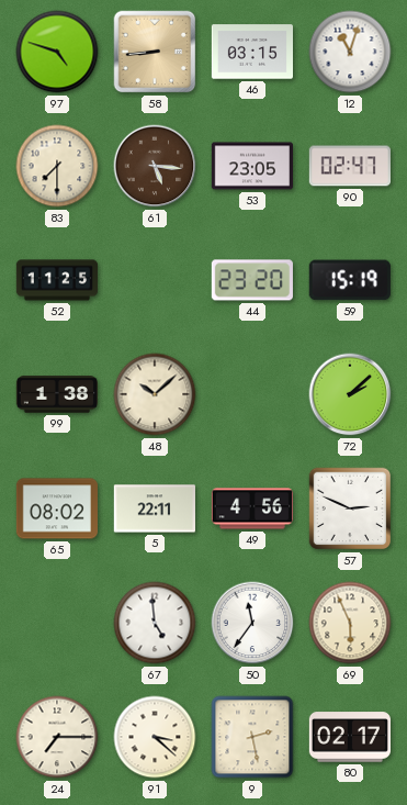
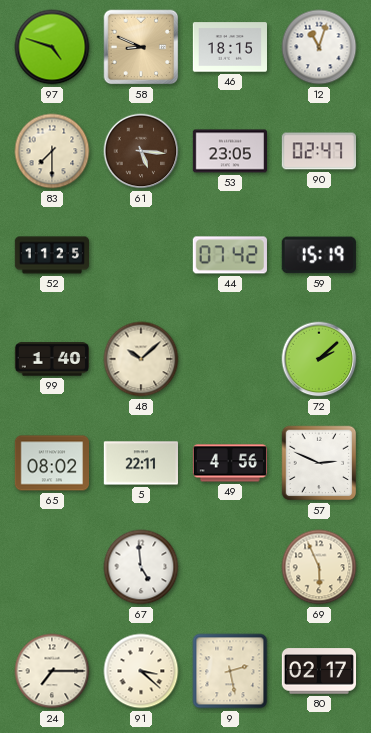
58: 8:44 -> 8:49
46: 03:15 -> 18:15
44: 23:20 -> 07:42
99: 1:38 -> 1:40
50: 11:36 -> none
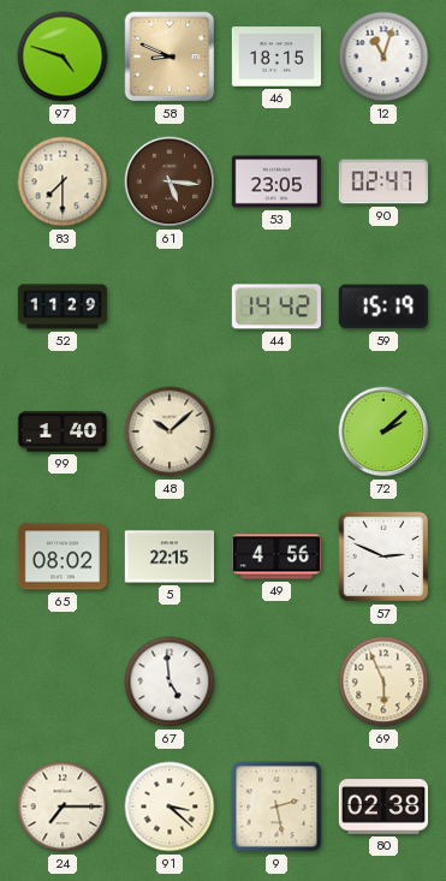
52: 11:25 -> 11:29
44: 07:42 -> 14:42
5: 22:11 -> 22:15
80: 02:17 -> 02:38
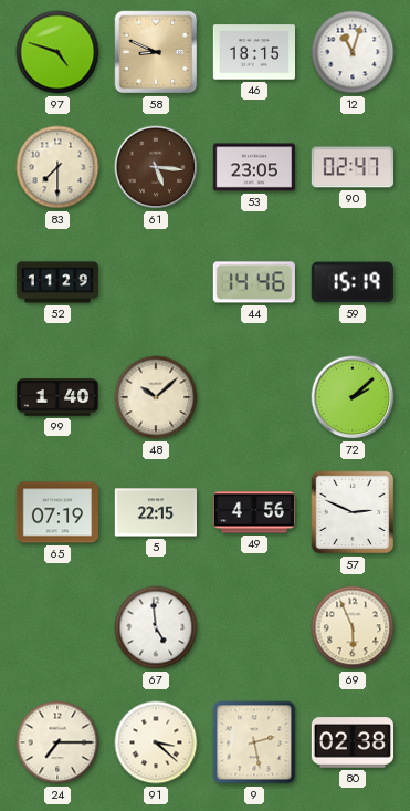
44: 14:42 -> 14:46
65: 08:02 -> 07:19
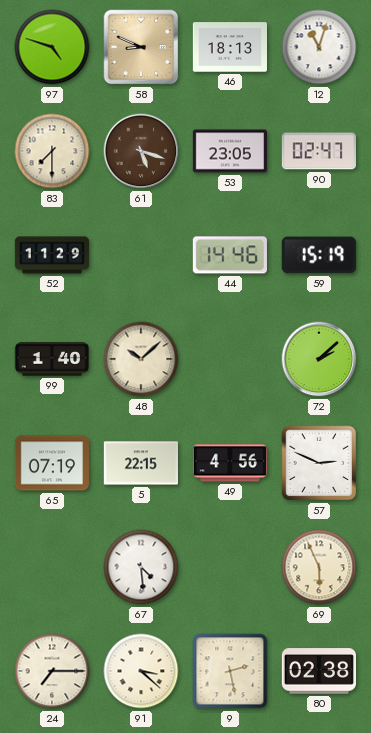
46: 18:15 -> 18:13
61: 5:16 -> 5:18
67: 4:59 -> 4:29
